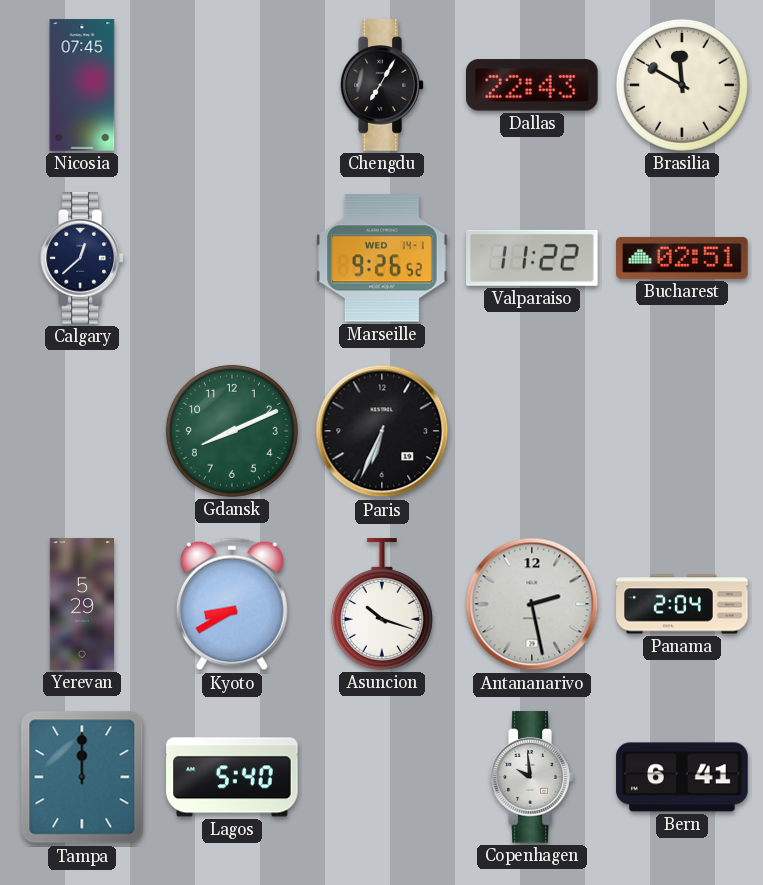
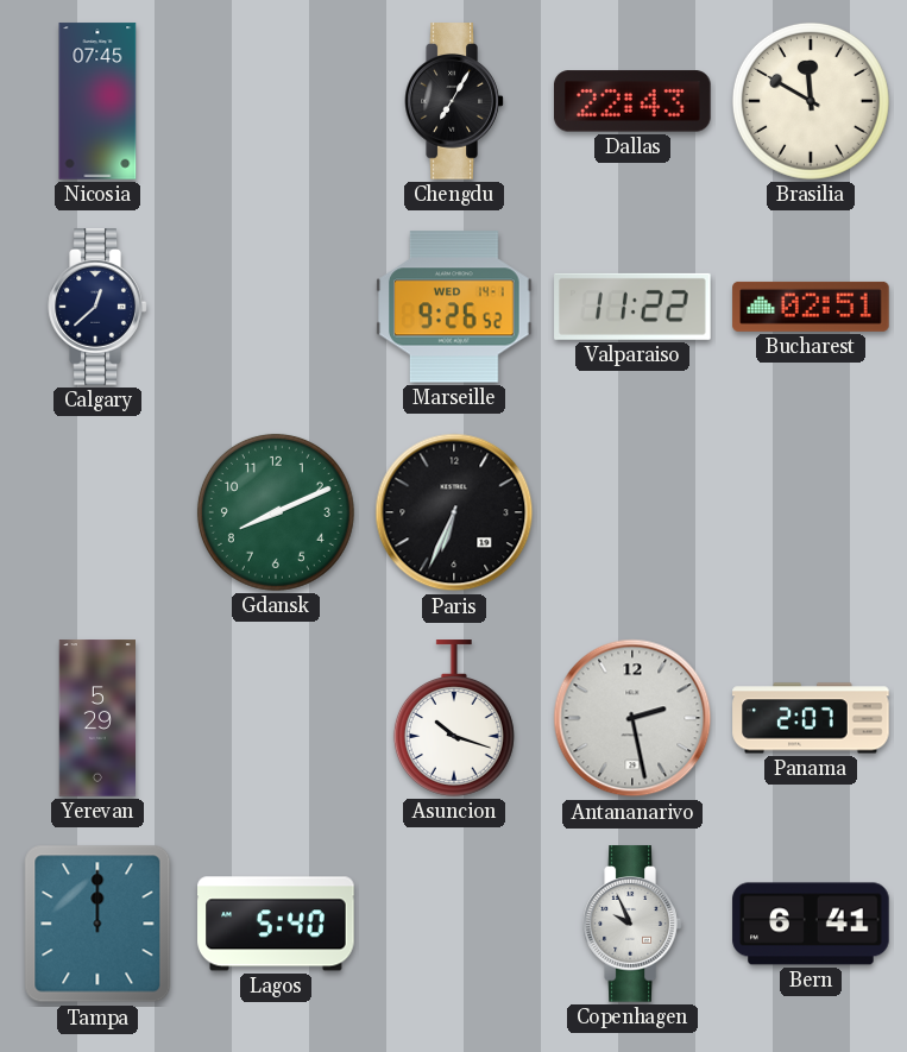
Kyoto: 8:40 -> none
Panama: 2:04 -> 2:07
Copenhagen: 9:59 -> 9:56
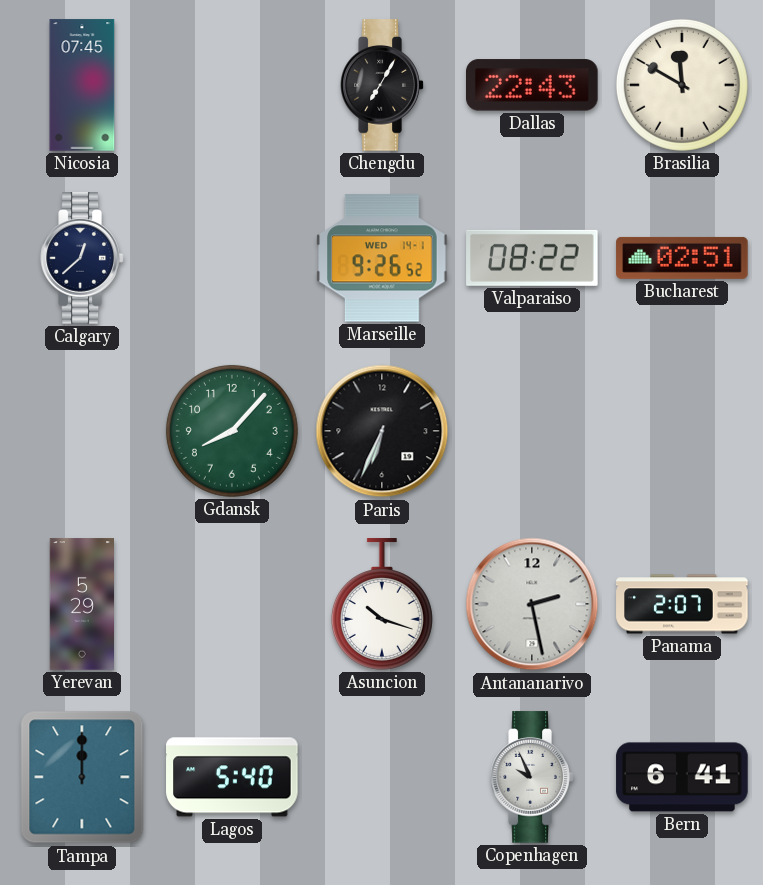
Valparaiso: 11:22 -> 08:22
Gdansk: 8:11 -> 8:07
